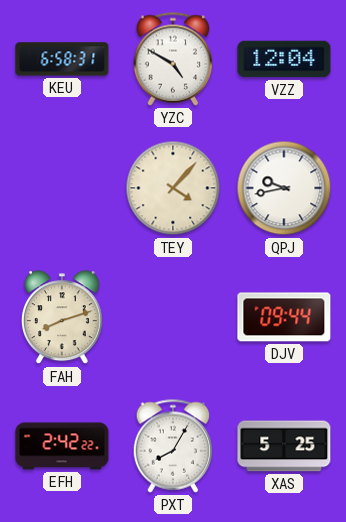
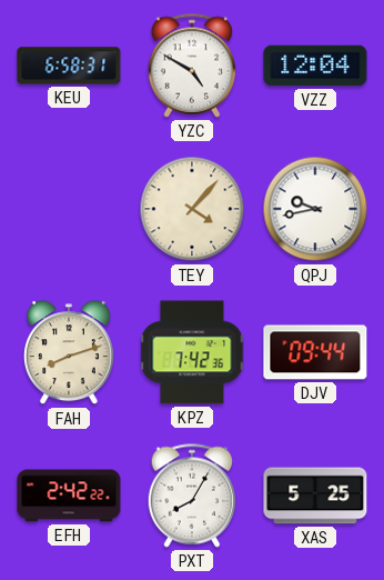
KPZ: none -> 7:42
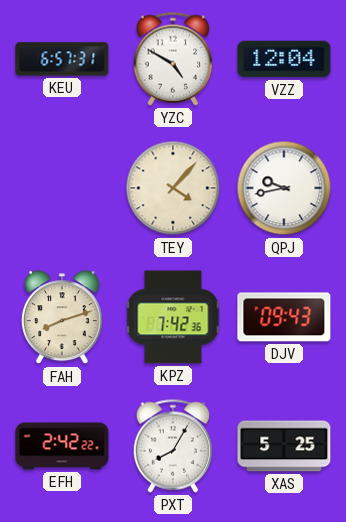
KEU: 6:58 -> 6:57
DJV: 09:44 -> 09:43
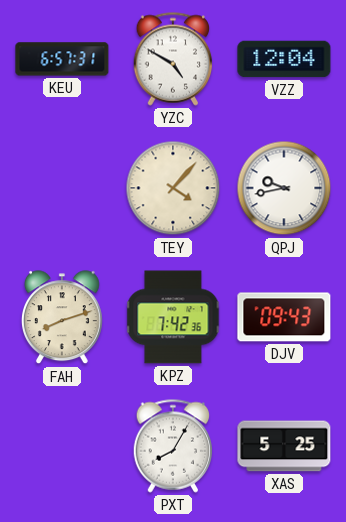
EFH: 2:42 -> none
